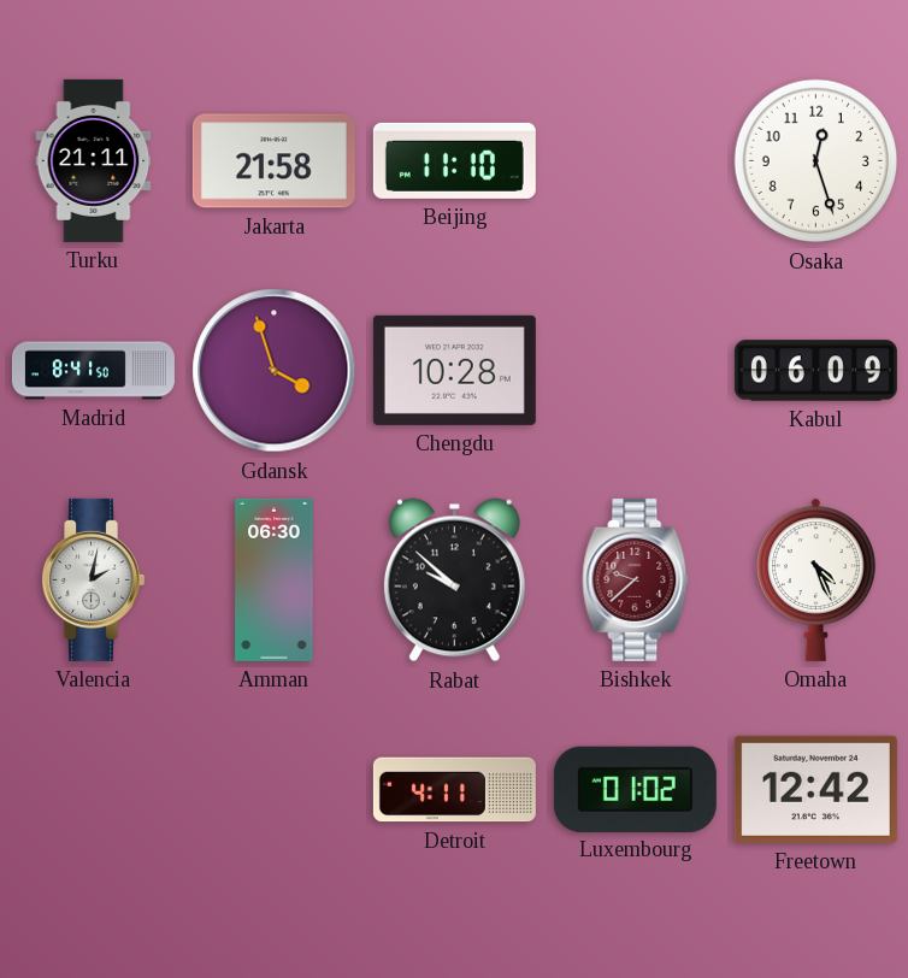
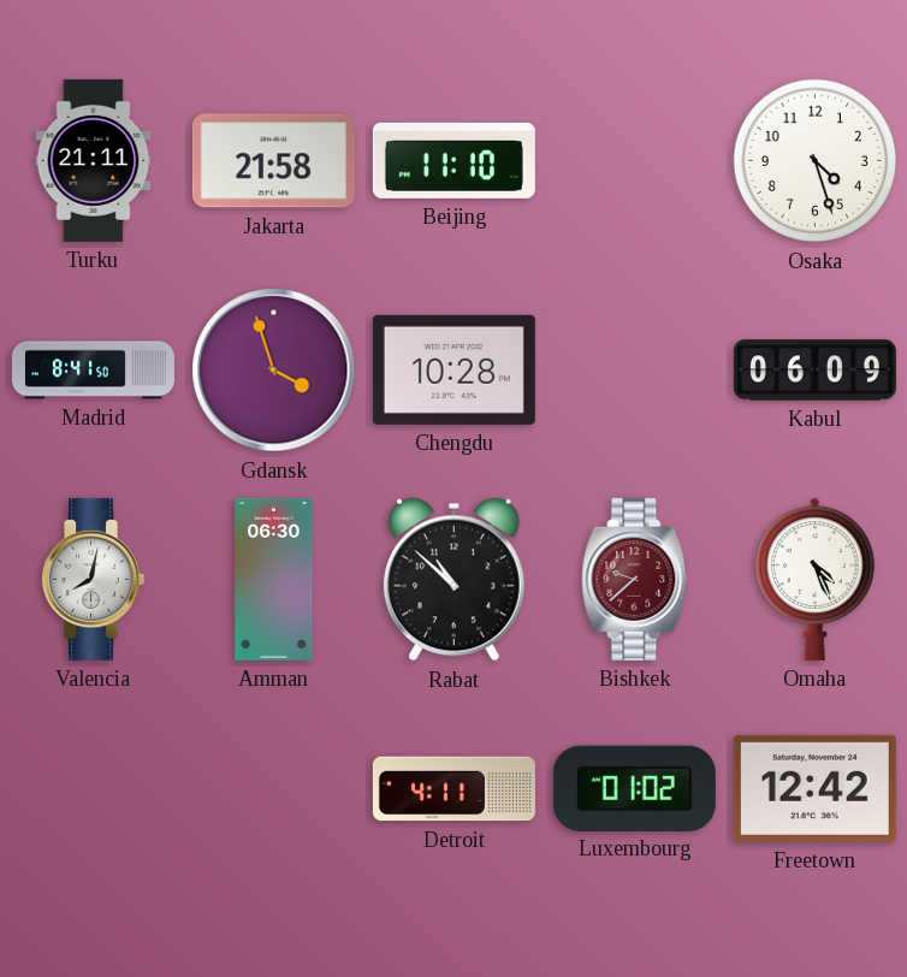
Osaka: 12:27 -> 4:27
Valencia: 2:02 -> 8:02
Rabat: 9:52 -> 10:52
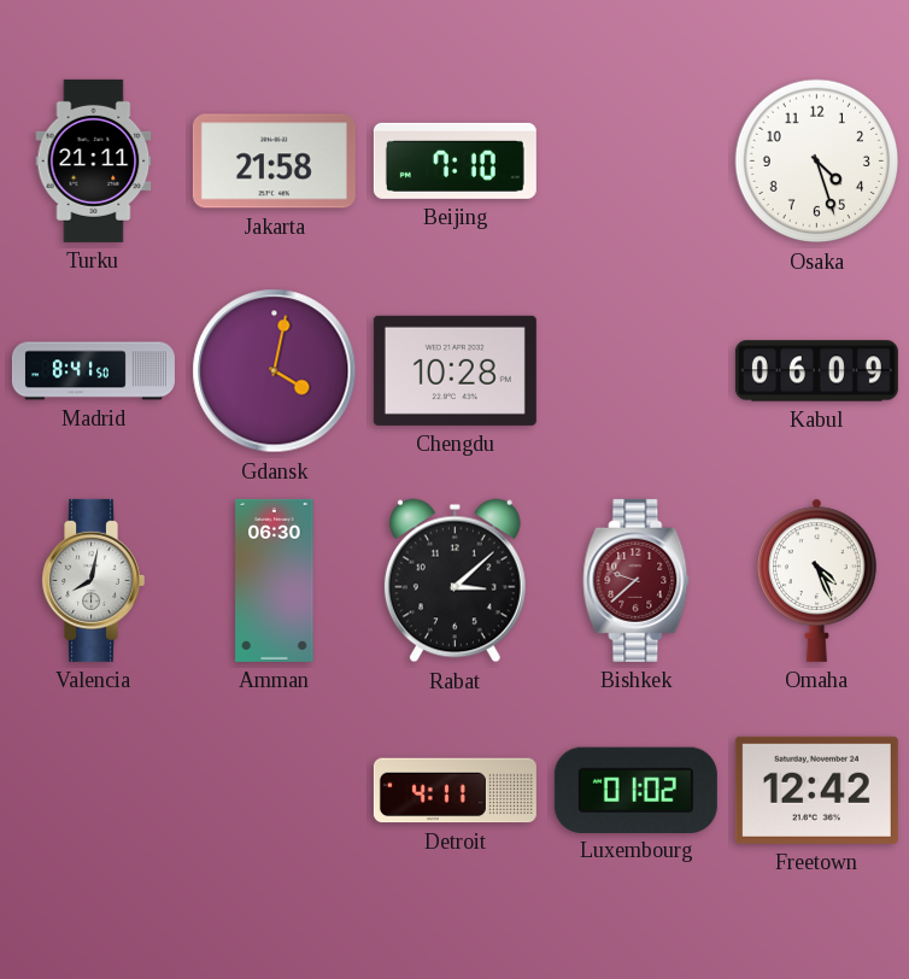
Beijing: 11:10 -> 7:10
Gdansk: 3:57 -> 4:02
Rabat: 10:52 -> 3:08
